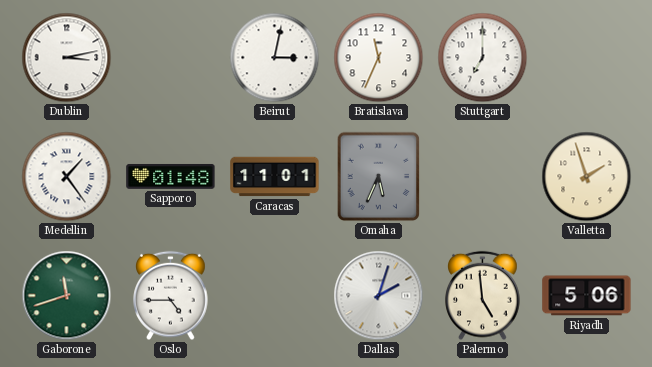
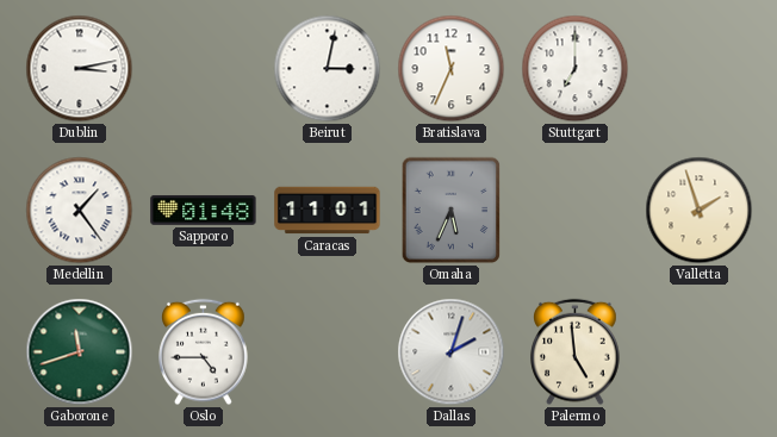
Riyadh: 5:06 -> none
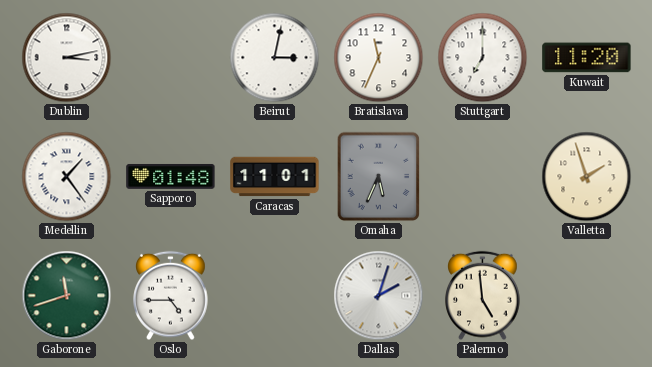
Kuwait: none -> 11:20
